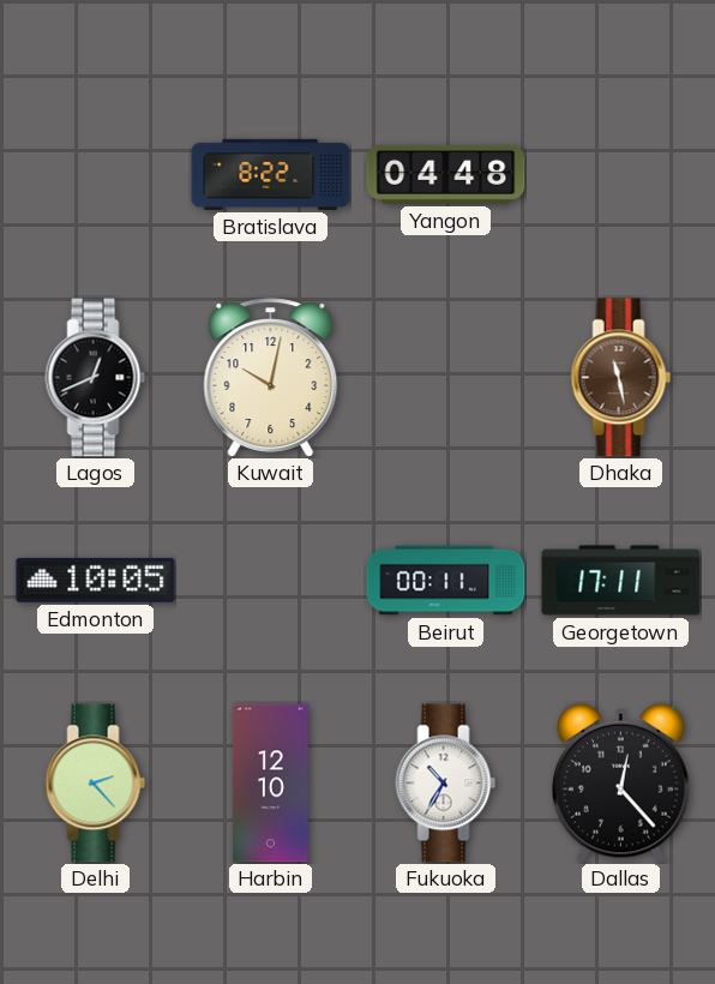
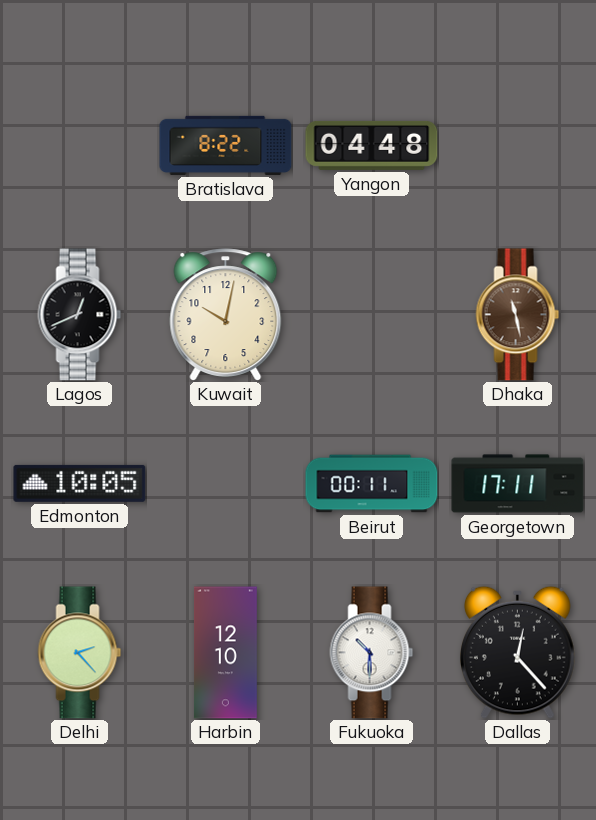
Fukuoka: 10:35 -> 10:30
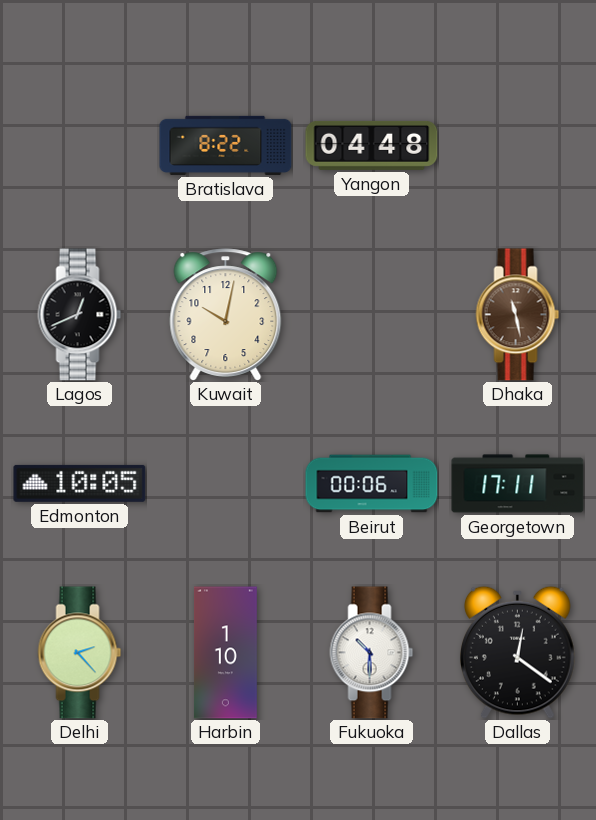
Beirut: 00:11 -> 00:06
Harbin: 12:10 -> 1:10
Dallas: 12:23 -> 12:21
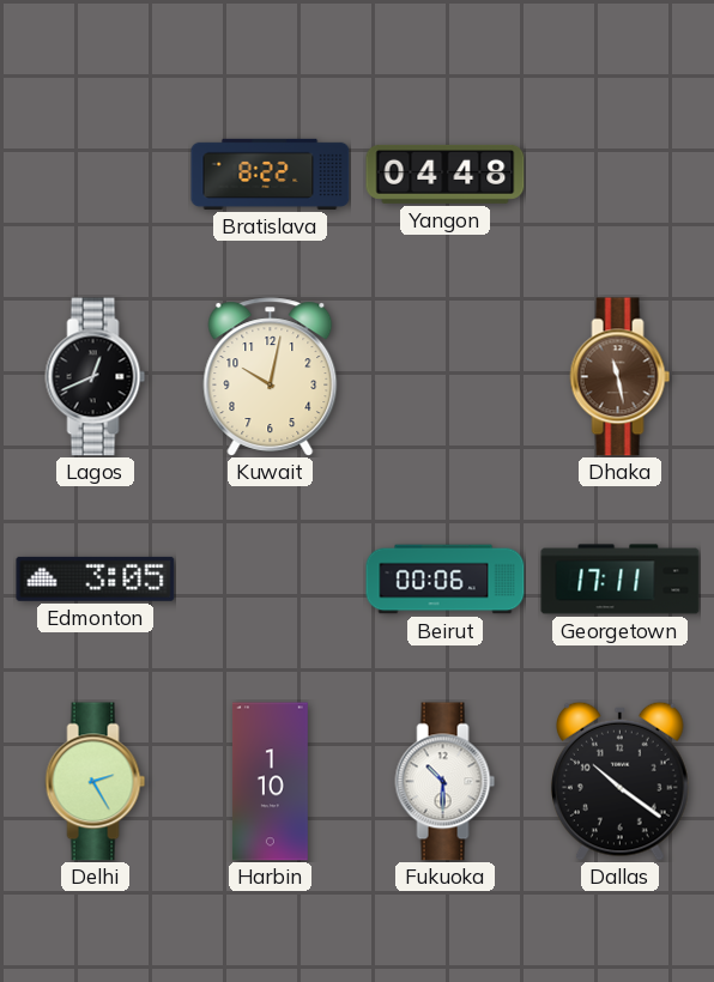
Edmonton: 10:05 -> 3:05
Delhi: 2:23 -> 2:25
Dallas: 12:21 -> 10:21
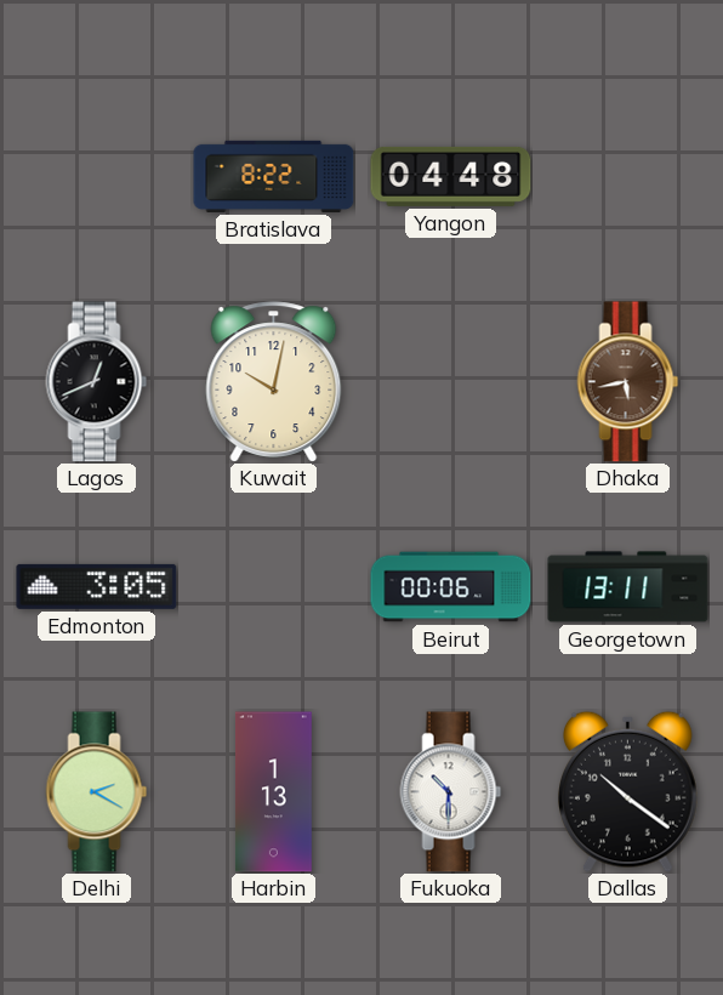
Dhaka: 11:28 -> 5:43
Georgetown: 17:11 -> 13:11
Delhi: 2:25 -> 2:20
Harbin: 1:10 -> 1:13
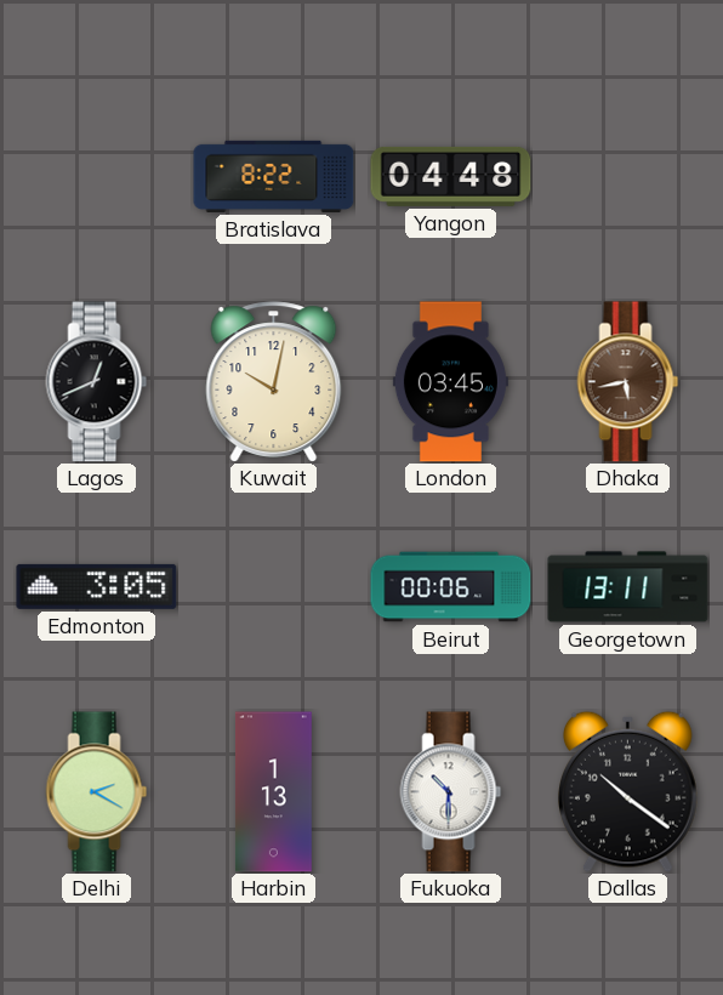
London: none -> 03:45
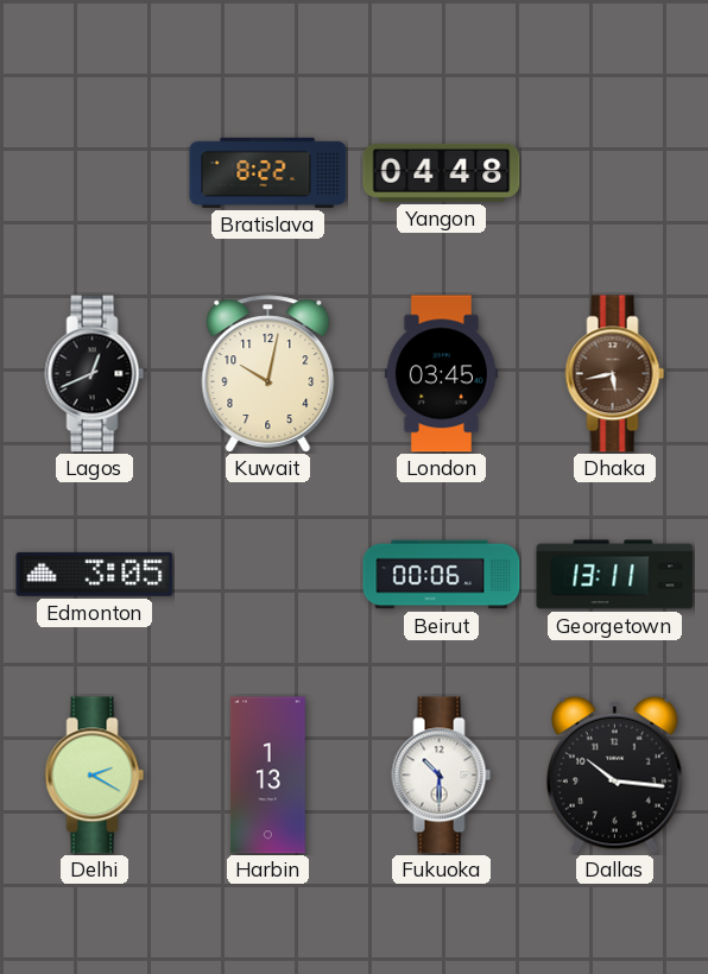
Dallas: 10:21 -> 10:16
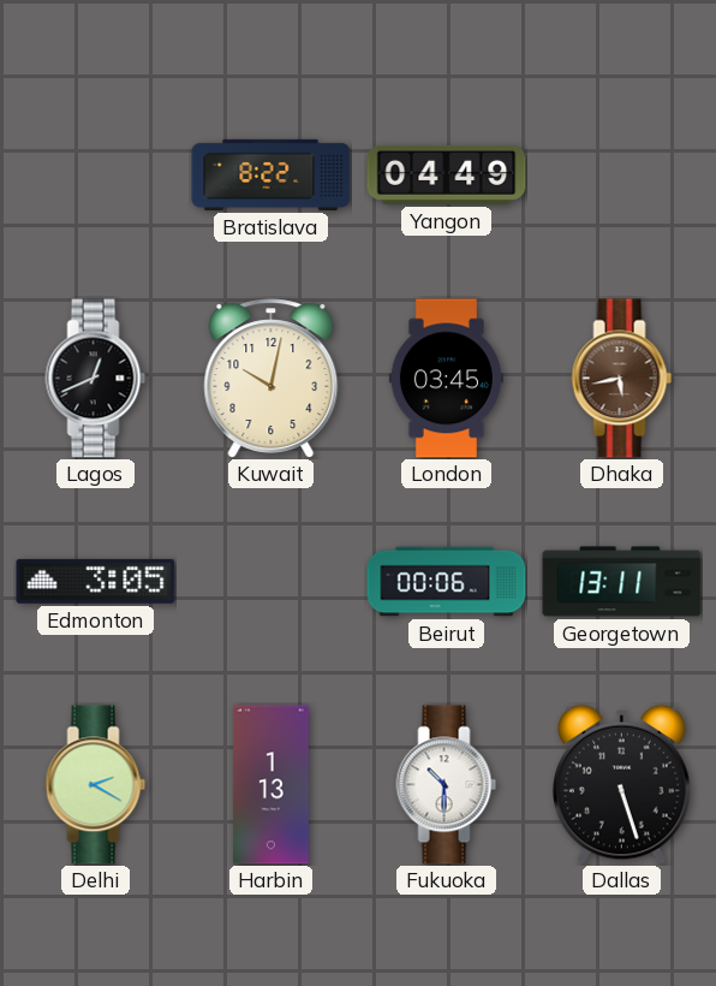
Yangon: 04:48 -> 04:49
Dallas: 10:16 -> 5:27
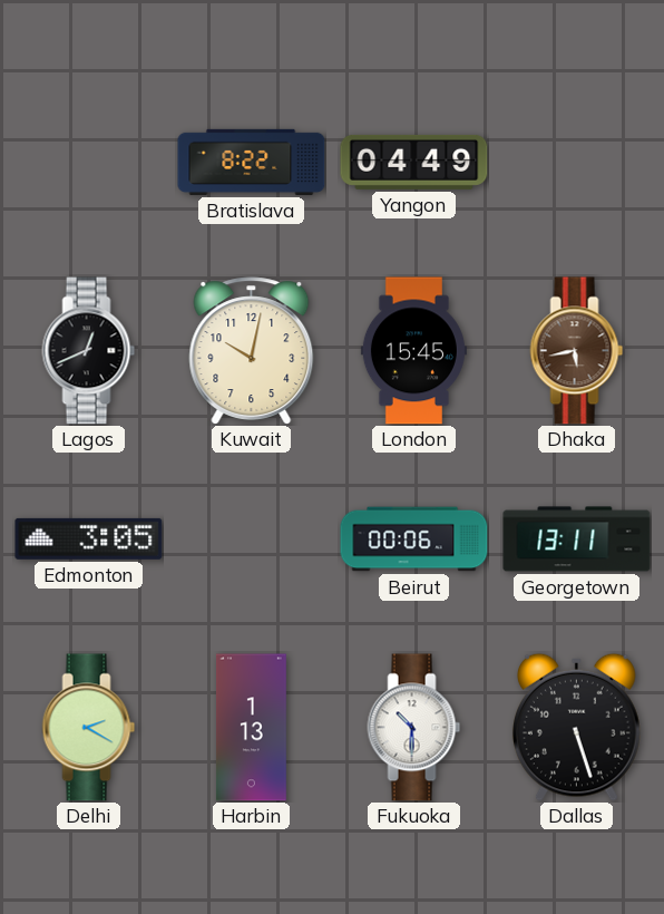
London: 03:45 -> 15:45
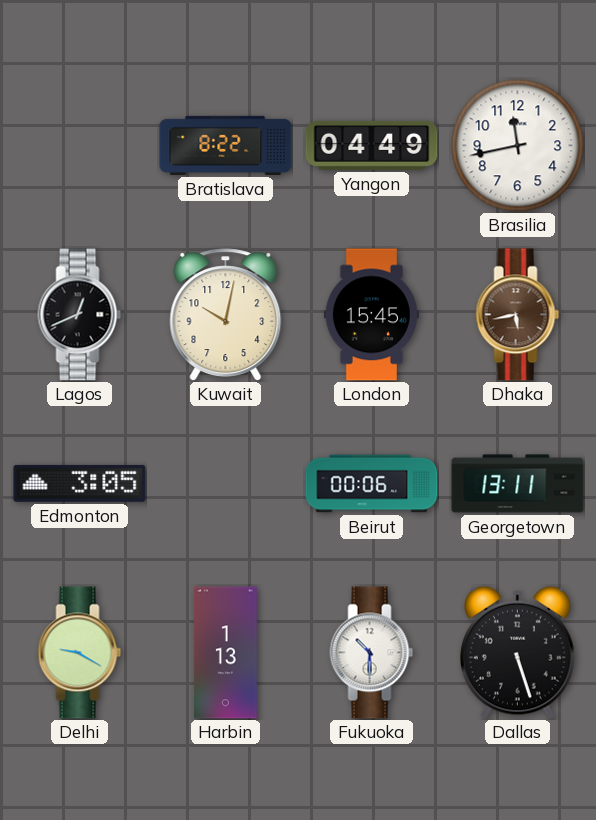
Brasilia: none -> 11:43
Delhi: 2:20 -> 9:20
